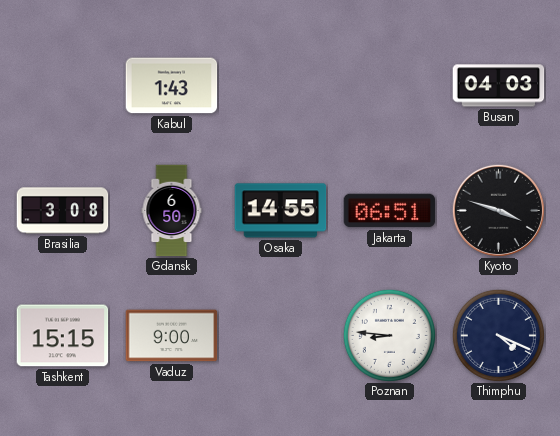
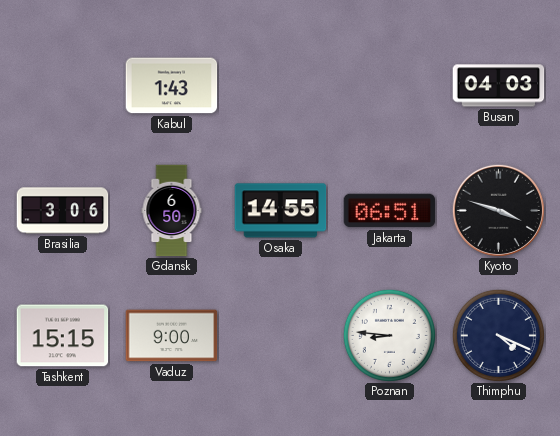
Brasilia: 3:08 -> 3:06
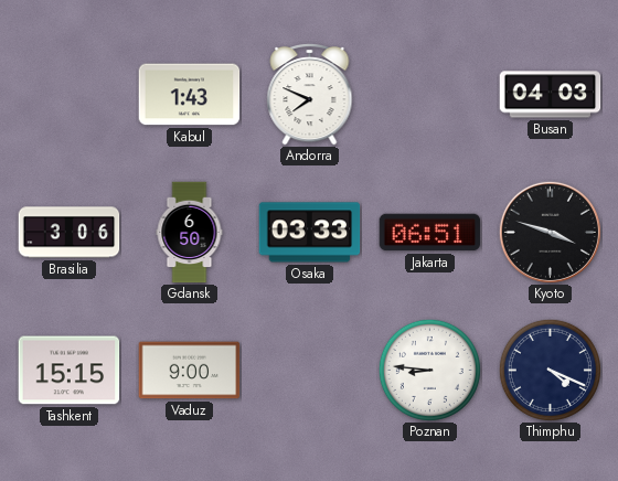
Andorra: none -> 7:49
Osaka: 14:55 -> 03:33
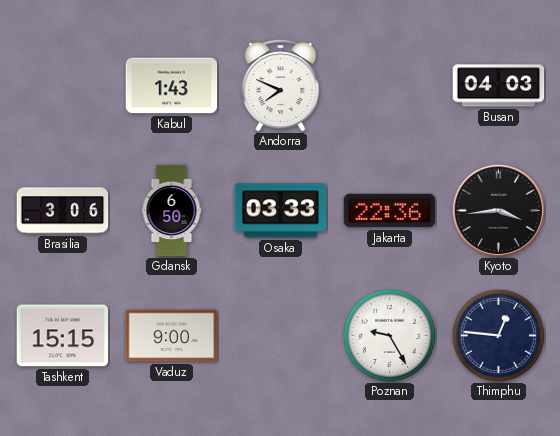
Jakarta: 06:51 -> 22:36
Kyoto: 3:48 -> 3:44
Poznan: 8:46 -> 9:25
Thimphu: 4:19 -> 12:46
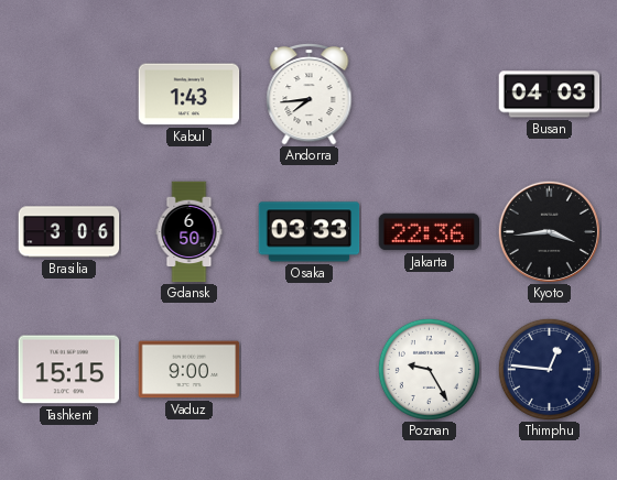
Andorra: 7:49 -> 7:44
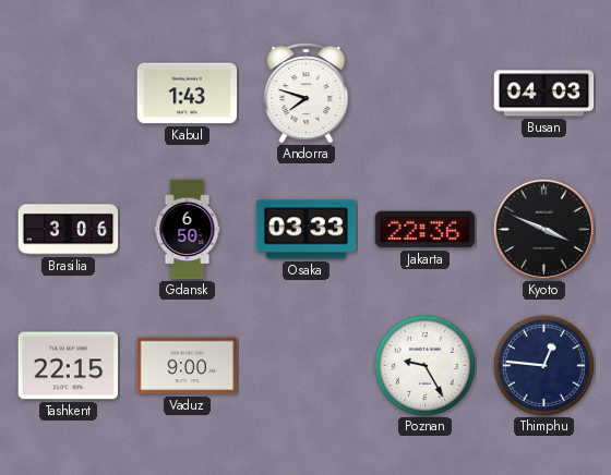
Andorra: 7:44 -> 7:48
Kyoto: 3:44 -> 3:49
Tashkent: 15:15 -> 22:15
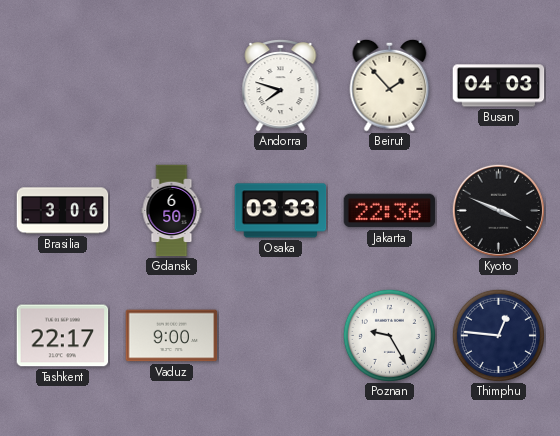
Kabul: 1:43 -> none
Beirut: none -> 1:53
Tashkent: 22:15 -> 22:17
